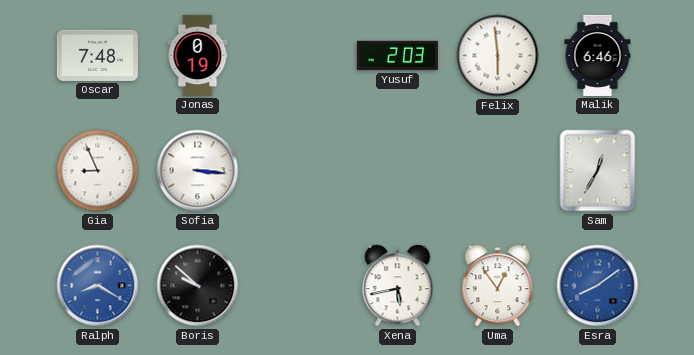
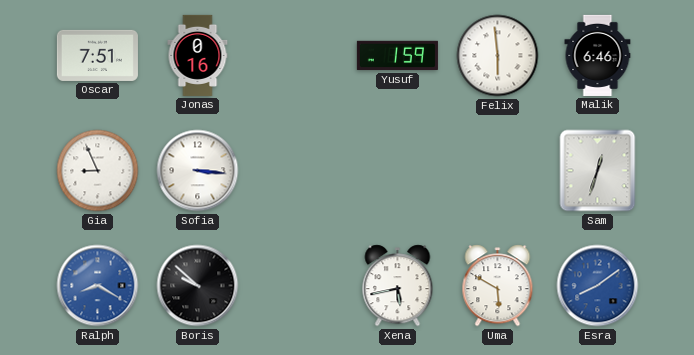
Oscar: 7:48 -> 7:51
Jonas: 0:19 -> 0:16
Yusuf: 2:03 -> 1:59
Sam: 12:35 -> 12:33
Uma: 12:54 -> 5:50
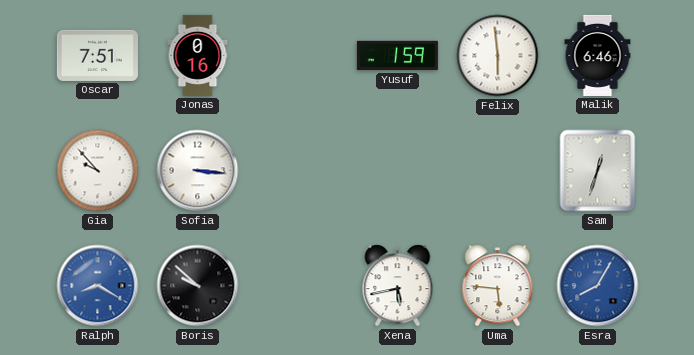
Gia: 8:56 -> 9:53
Uma: 5:50 -> 5:46
Esra: 8:09 -> 8:05
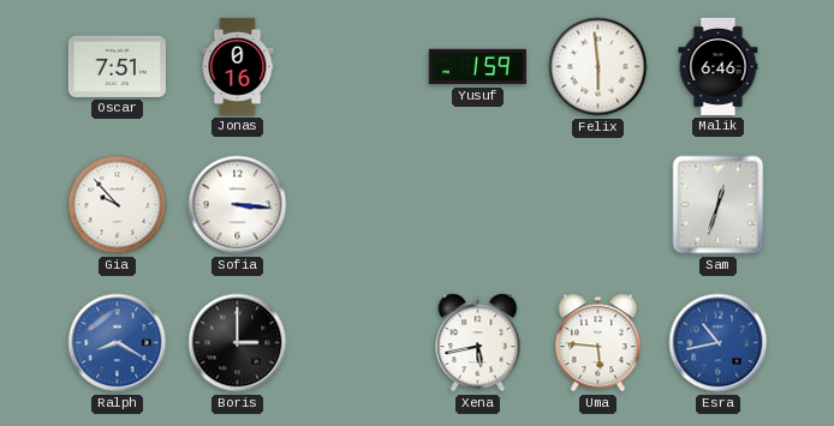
Boris: 9:52 -> 3:00
Esra: 8:05 -> 10:43
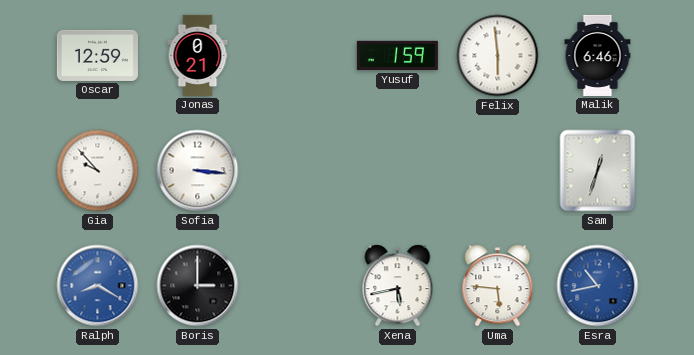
Oscar: 7:51 -> 12:59
Jonas: 0:16 -> 0:21
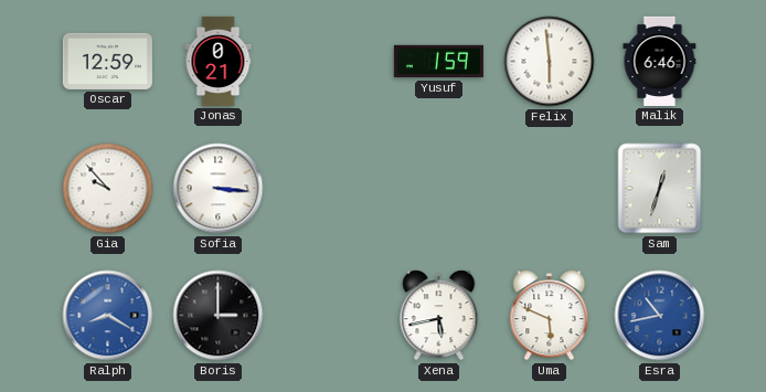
Uma: 5:46 -> 5:49
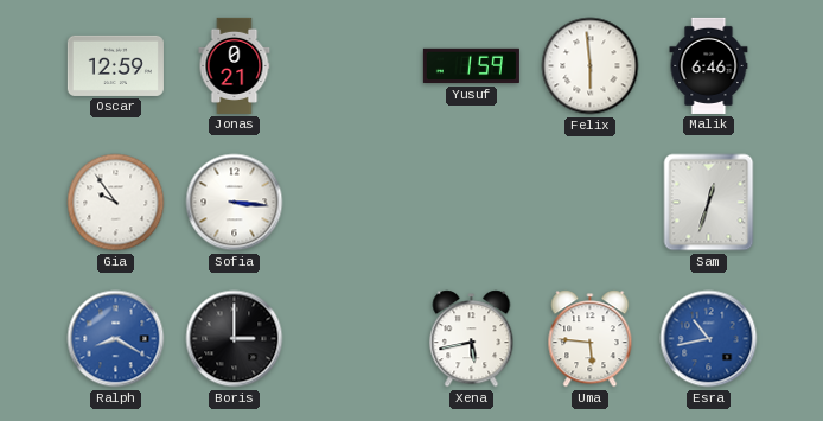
Gia: 9:53 -> 9:54
Uma: 5:49 -> 5:46
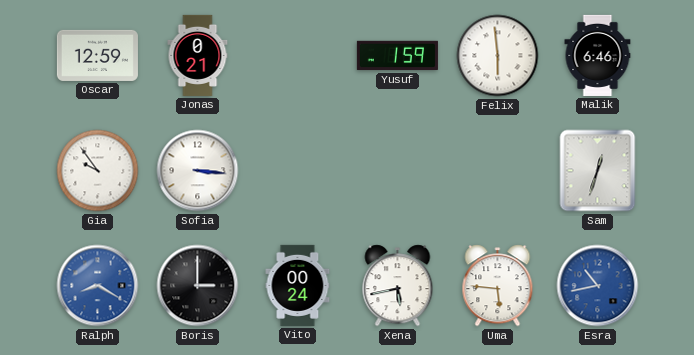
Vito: none -> 00:24
